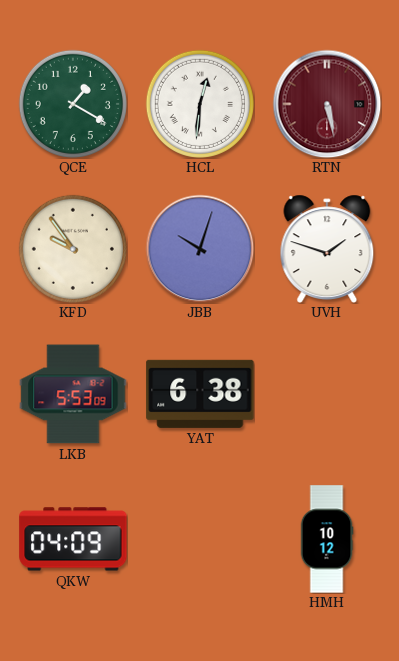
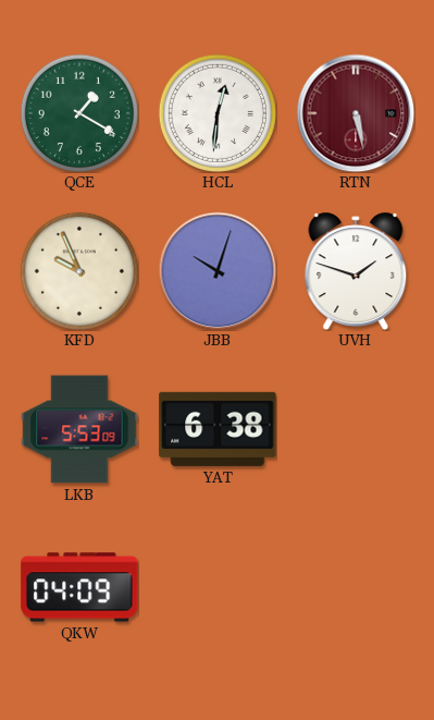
KFD: 9:54 -> 9:56
HMH: 10:12 -> none
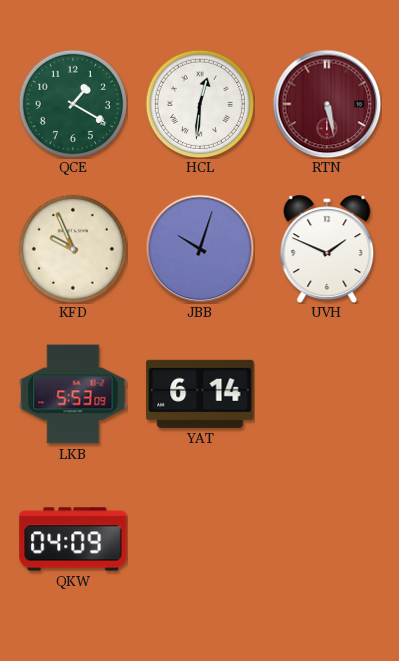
UVH: 1:48 -> 1:49
YAT: 6:38 -> 6:14
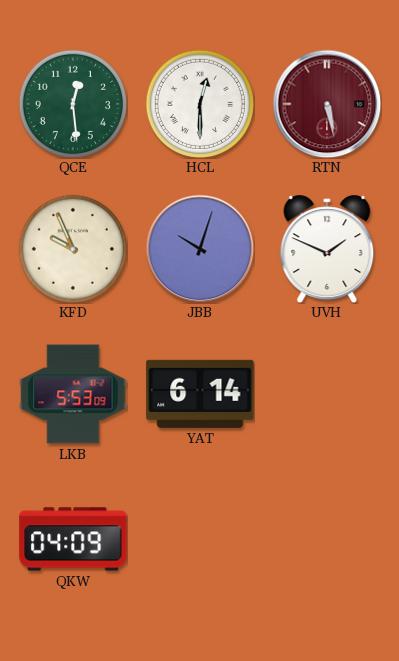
QCE: 1:20 -> 12:29
HCL: 12:31 -> 12:30
